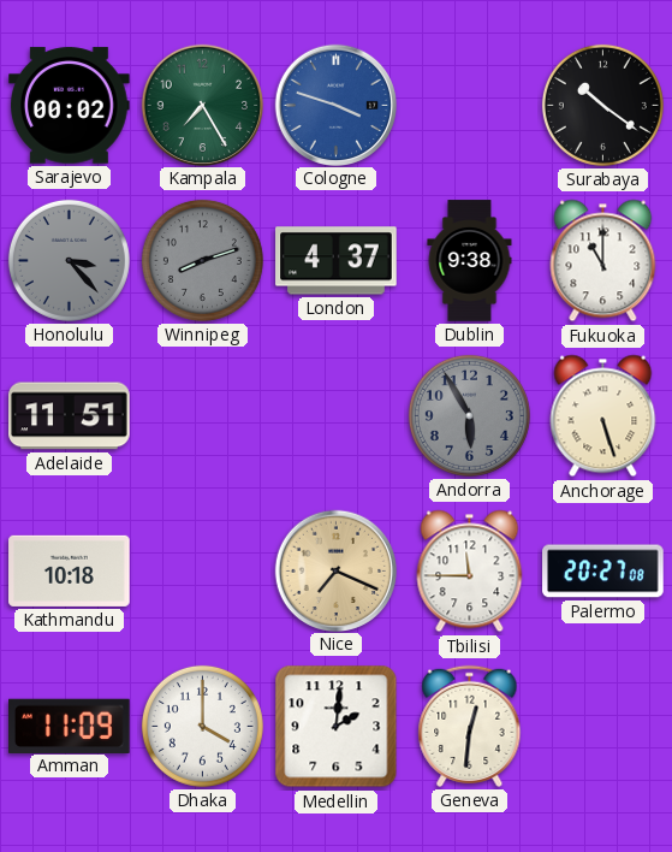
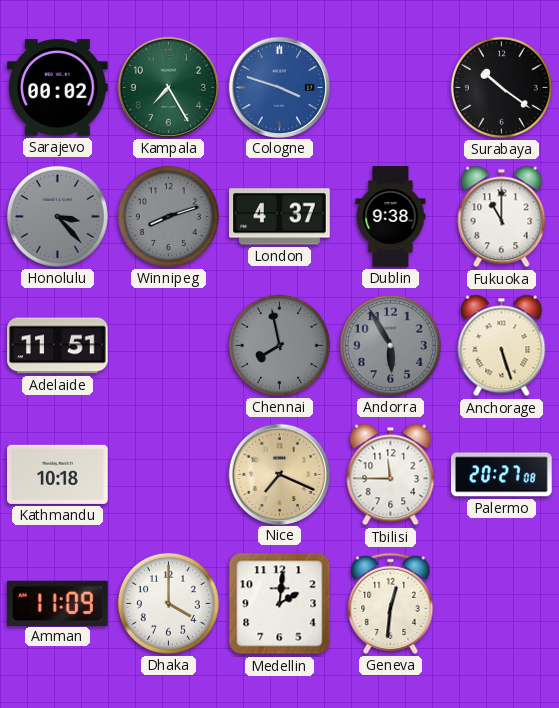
Chennai: none -> 7:58
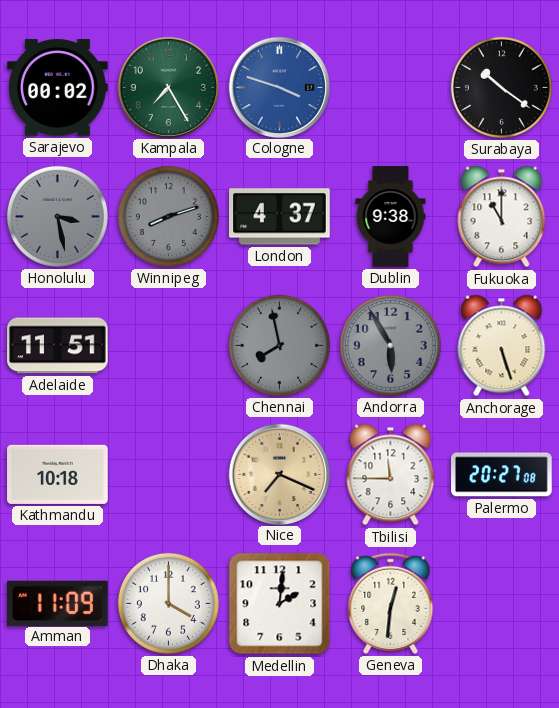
Honolulu: 3:23 -> 3:28
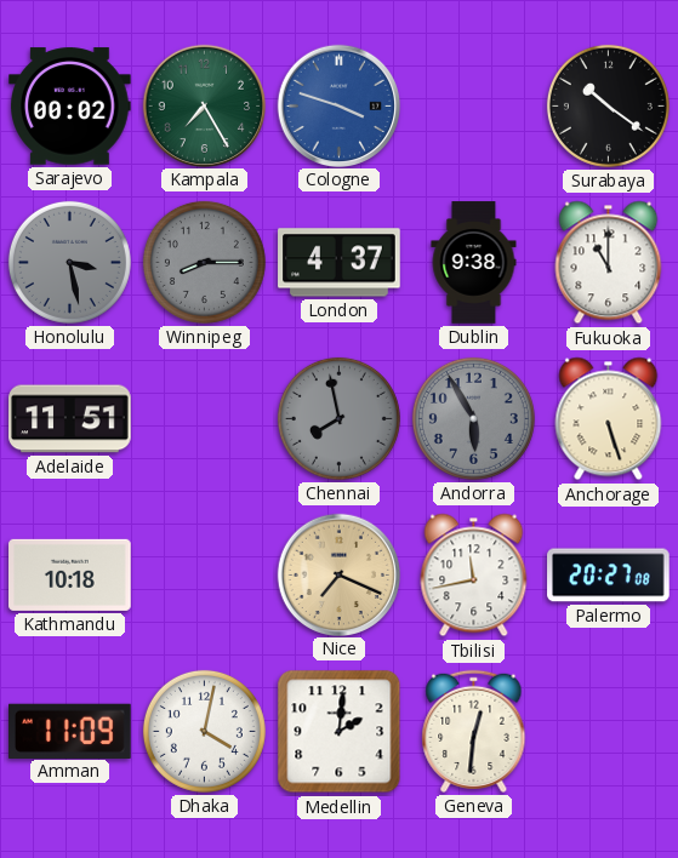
Winnipeg: 8:12 -> 8:15
Tbilisi: 11:45 -> 11:43
Dhaka: 4:00 -> 4:02
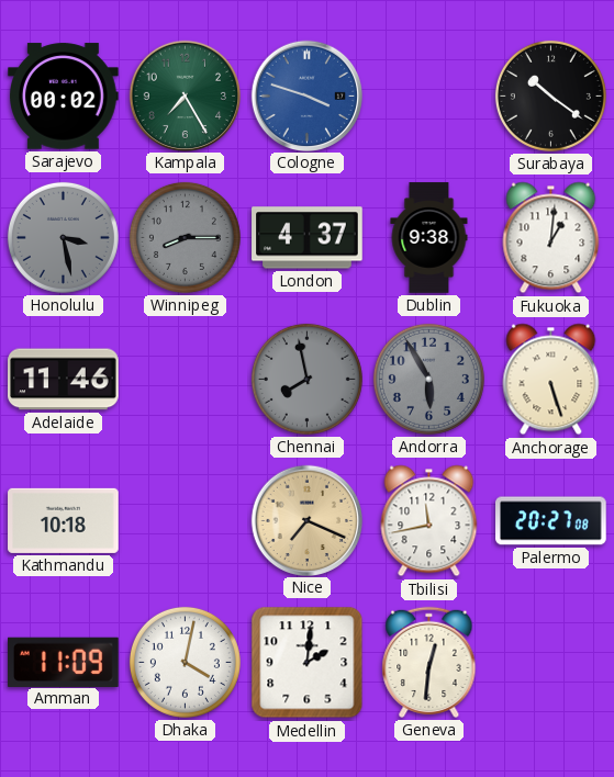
Fukuoka: 11:00 -> 1:01
Adelaide: 11:51 -> 11:46
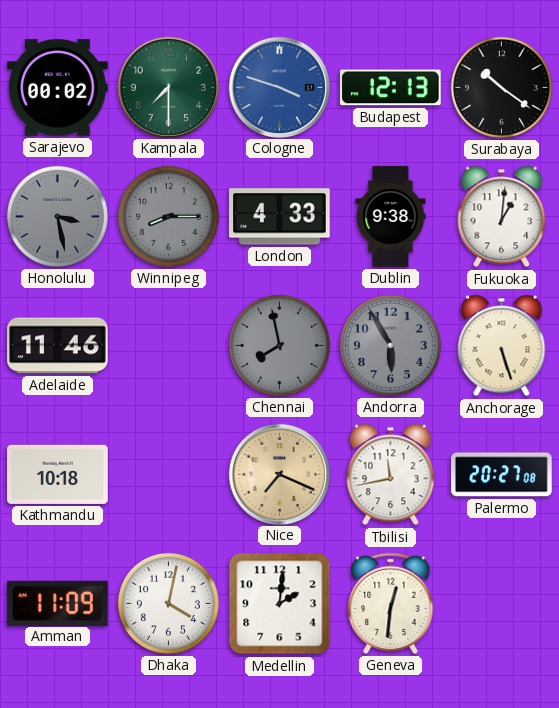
Kampala: 7:25 -> 7:30
Budapest: none -> 12:13
London: 4:37 -> 4:33
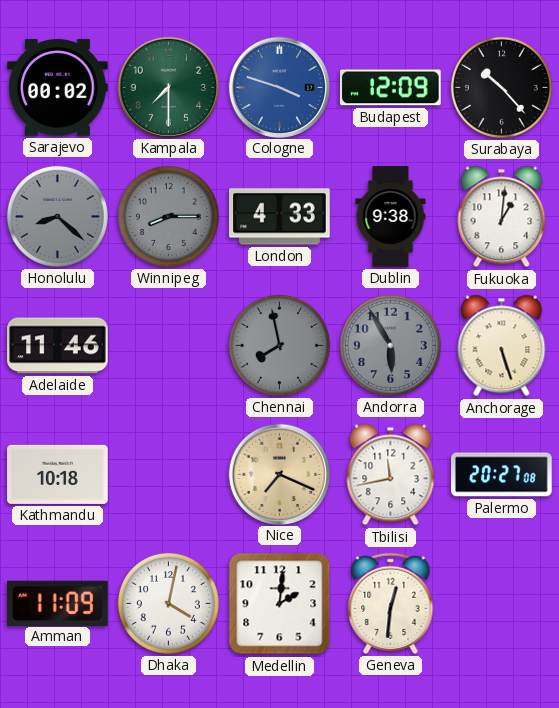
Budapest: 12:13 -> 12:09
Surabaya: 10:21 -> 10:23
Honolulu: 3:28 -> 8:22
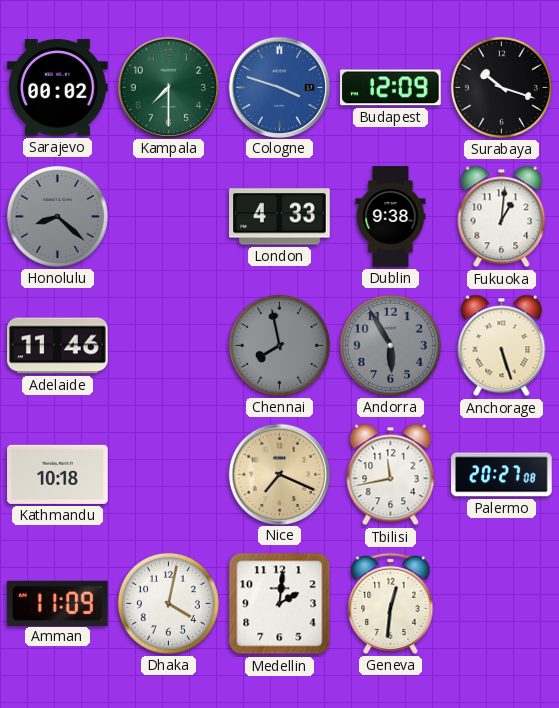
Surabaya: 10:23 -> 10:18
Winnipeg: 8:15 -> none
